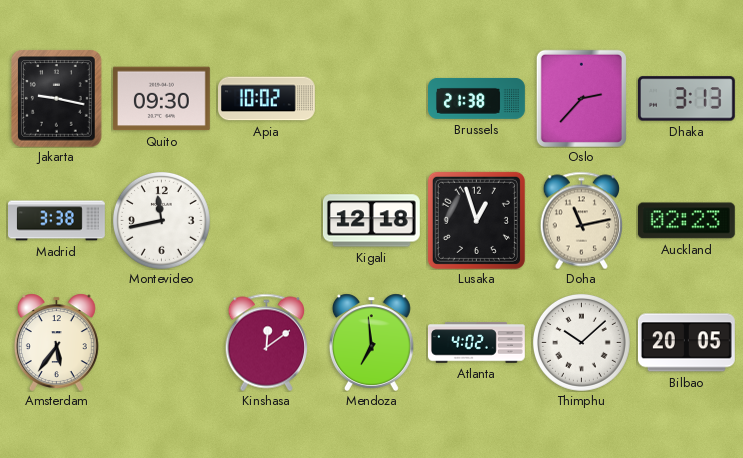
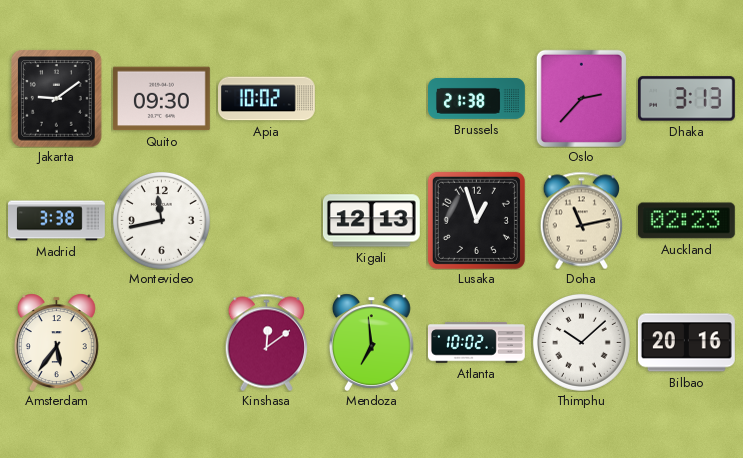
Jakarta: 9:17 -> 9:09
Kigali: 12:18 -> 12:13
Atlanta: 4:02 -> 10:02
Bilbao: 20:05 -> 20:16
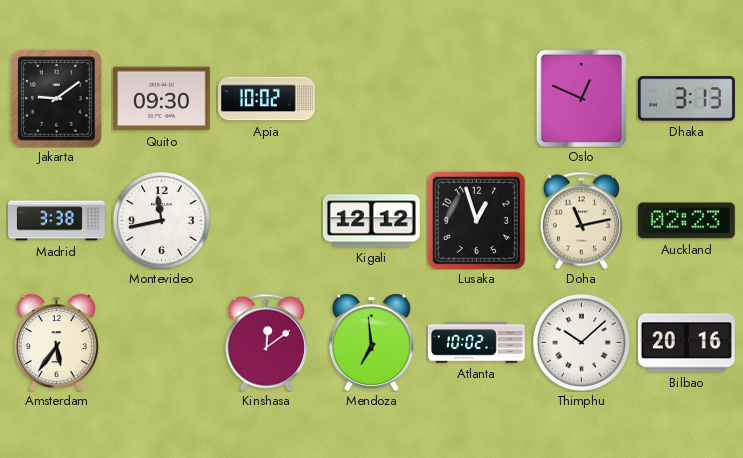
Brussels: 21:38 -> none
Oslo: 2:37 -> 12:49
Kigali: 12:13 -> 12:12
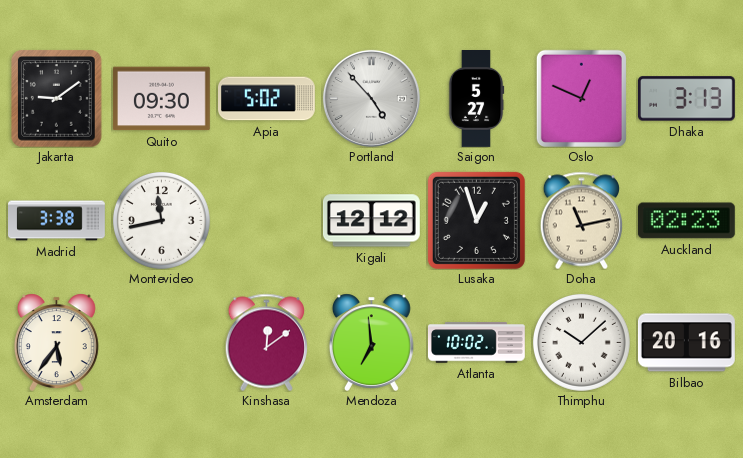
Apia: 10:02 -> 5:02
Portland: none -> 4:53
Saigon: none -> 5:27
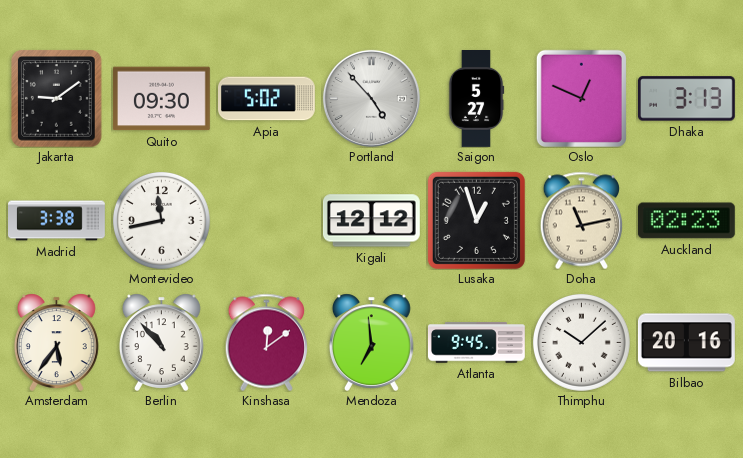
Berlin: none -> 10:53
Atlanta: 10:02 -> 9:45
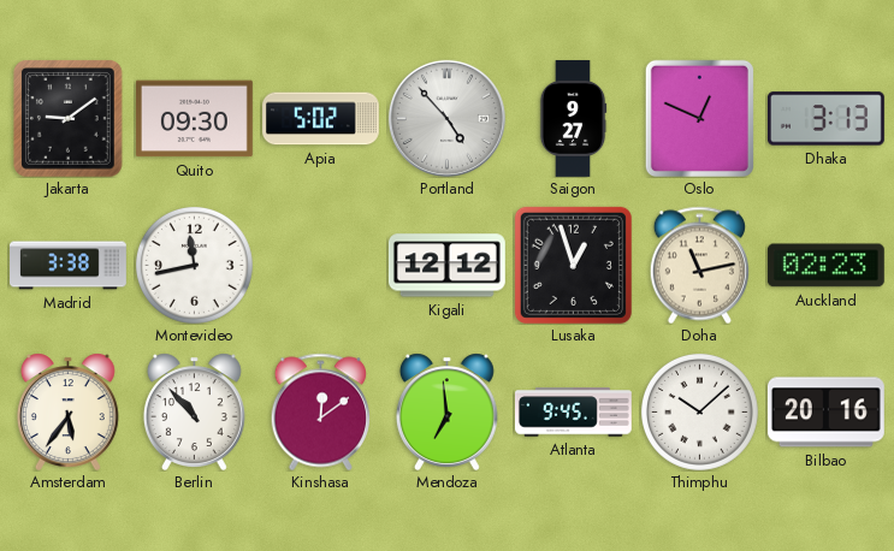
Saigon: 5:27 -> 9:27
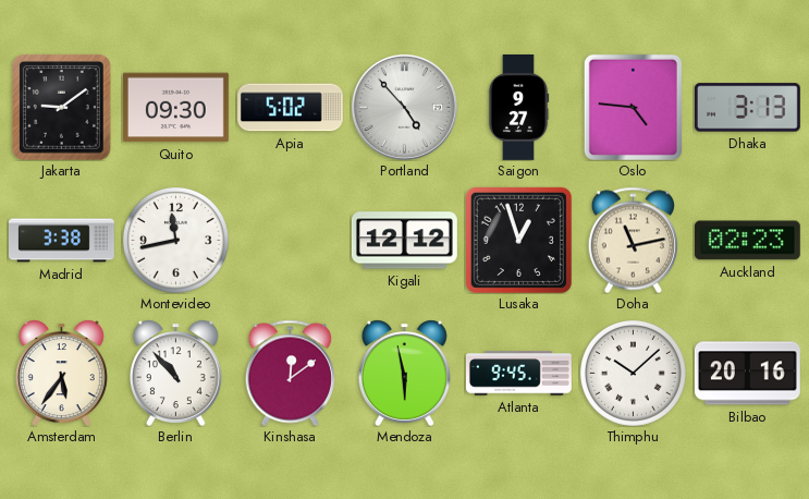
Oslo: 12:49 -> 4:46
Mendoza: 6:59 -> 5:58
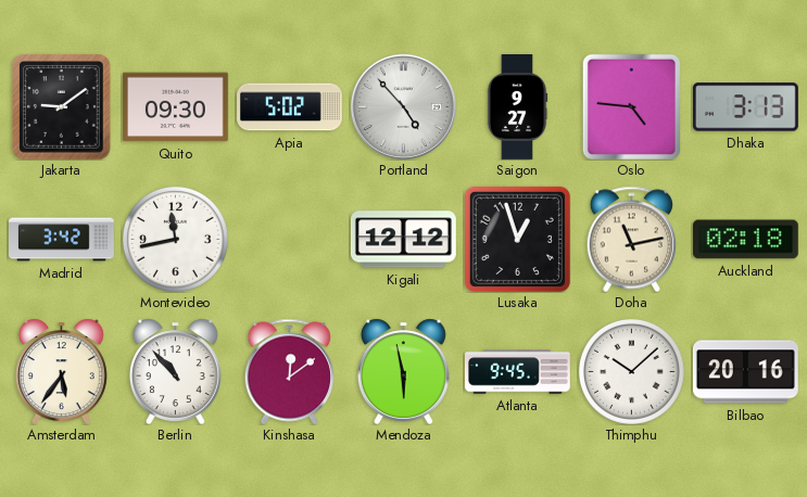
Madrid: 3:38 -> 3:42
Auckland: 02:23 -> 02:18
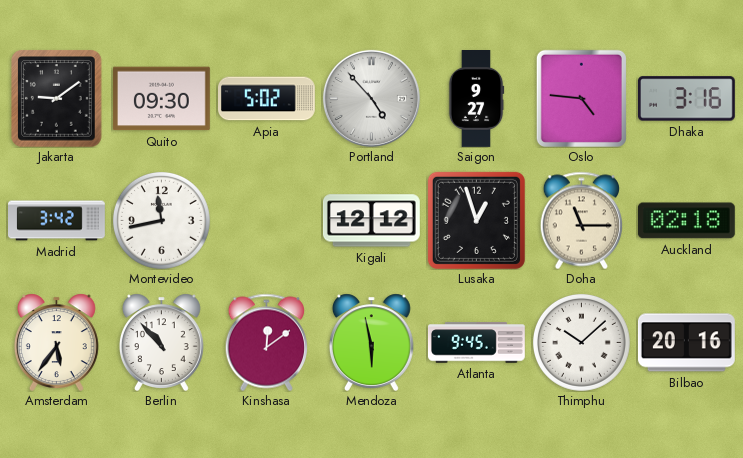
Dhaka: 3:13 -> 3:16
Doha: 11:13 -> 11:15
